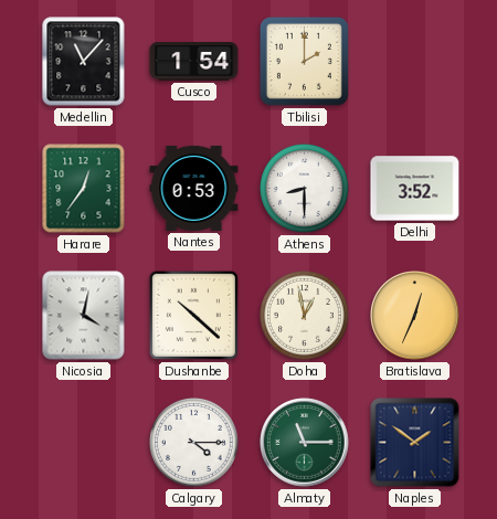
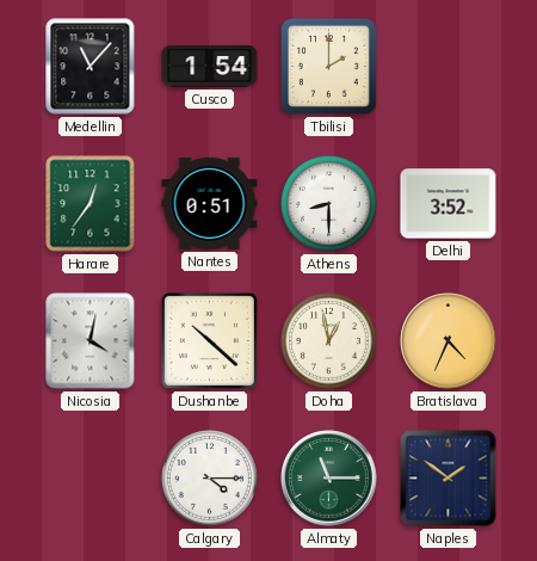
Nantes: 0:53 -> 0:51
Bratislava: 12:34 -> 4:34
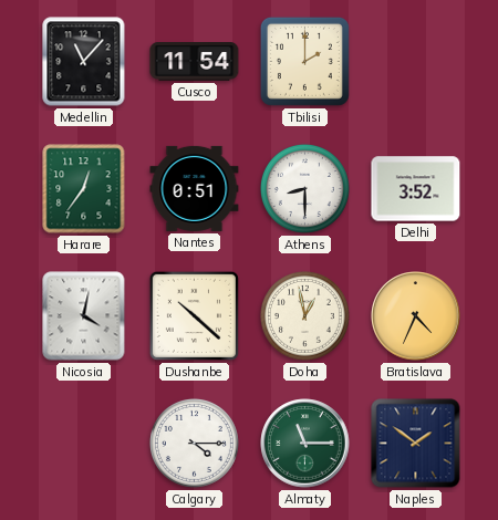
Cusco: 1:54 -> 11:54
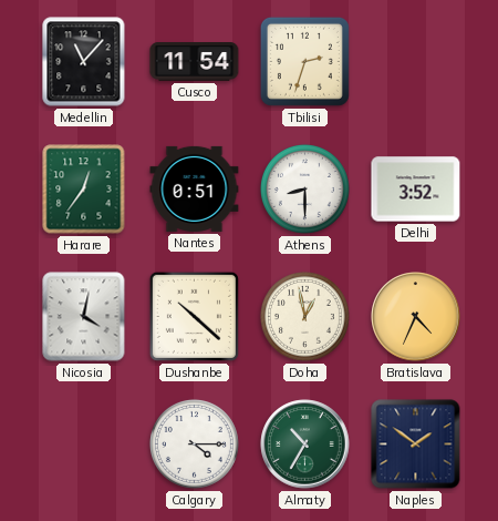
Tbilisi: 2:00 -> 2:33
Almaty: 11:15 -> 10:35
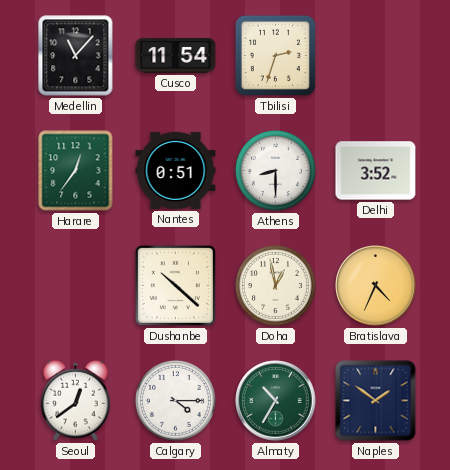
Nicosia: 4:02 -> none
Seoul: none -> 12:39
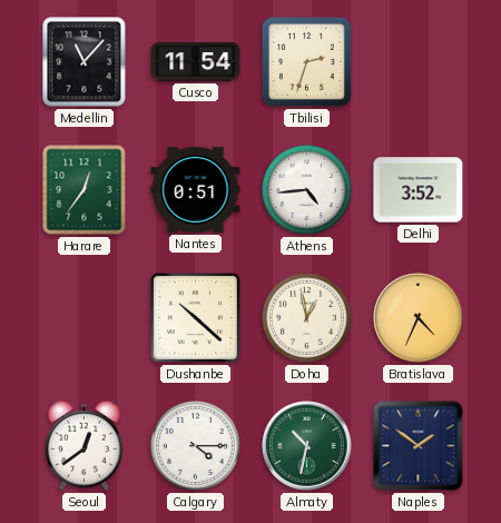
Athens: 8:30 -> 4:44
Almaty: 10:35 -> 10:32
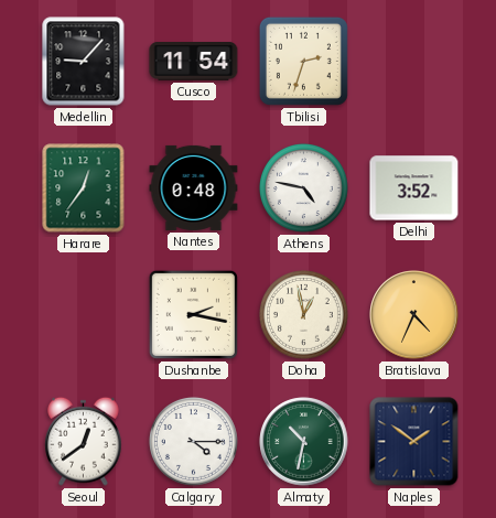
Medellin: 11:07 -> 9:07
Nantes: 0:51 -> 0:48
Athens: 4:44 -> 4:47
Dushanbe: 10:22 -> 2:17
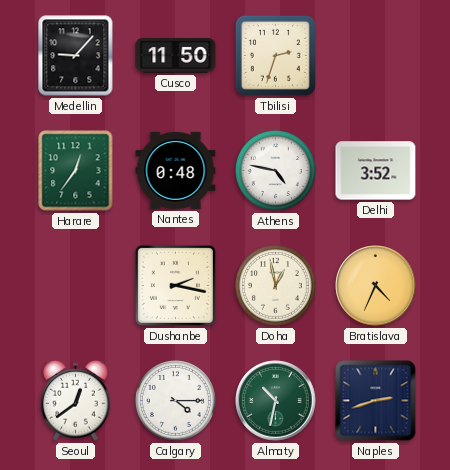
Cusco: 11:54 -> 11:50
Naples: 1:51 -> 2:42
